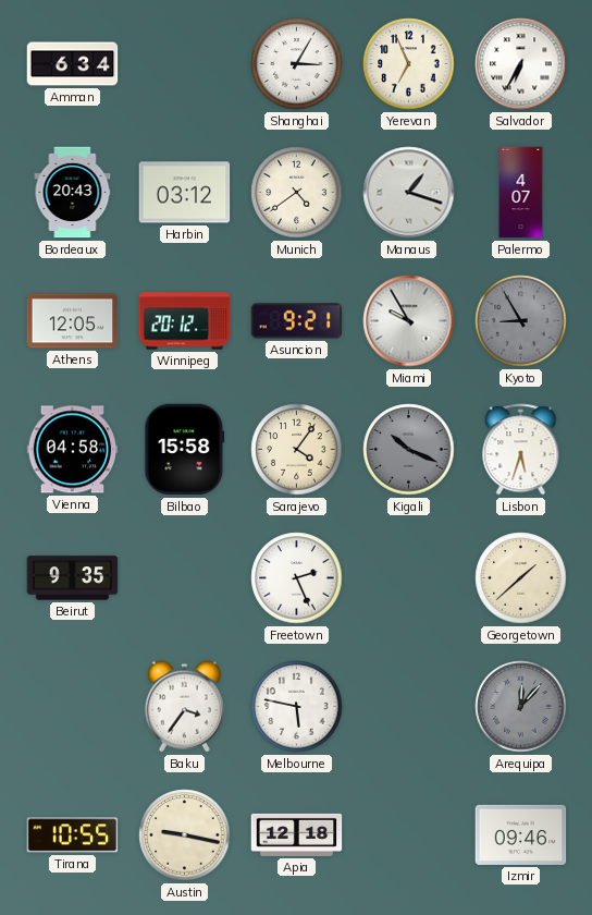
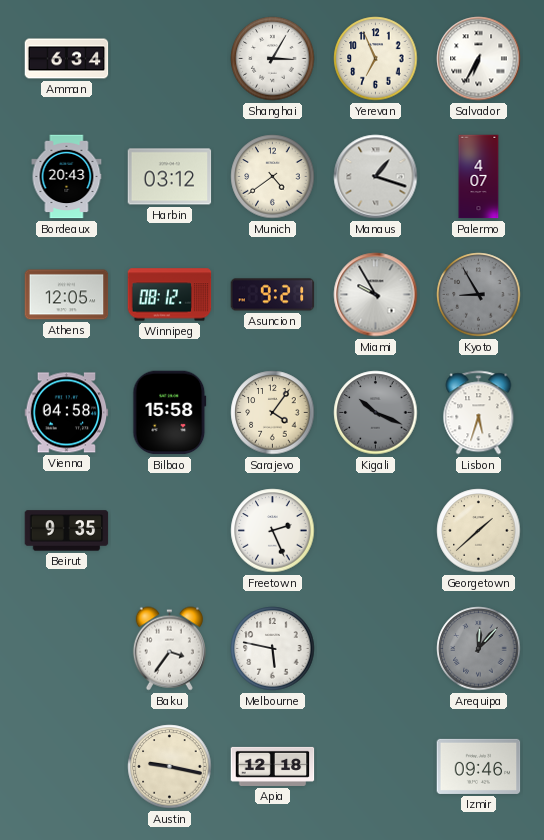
Winnipeg: 20:12 -> 08:12
Tirana: 10:55 -> none
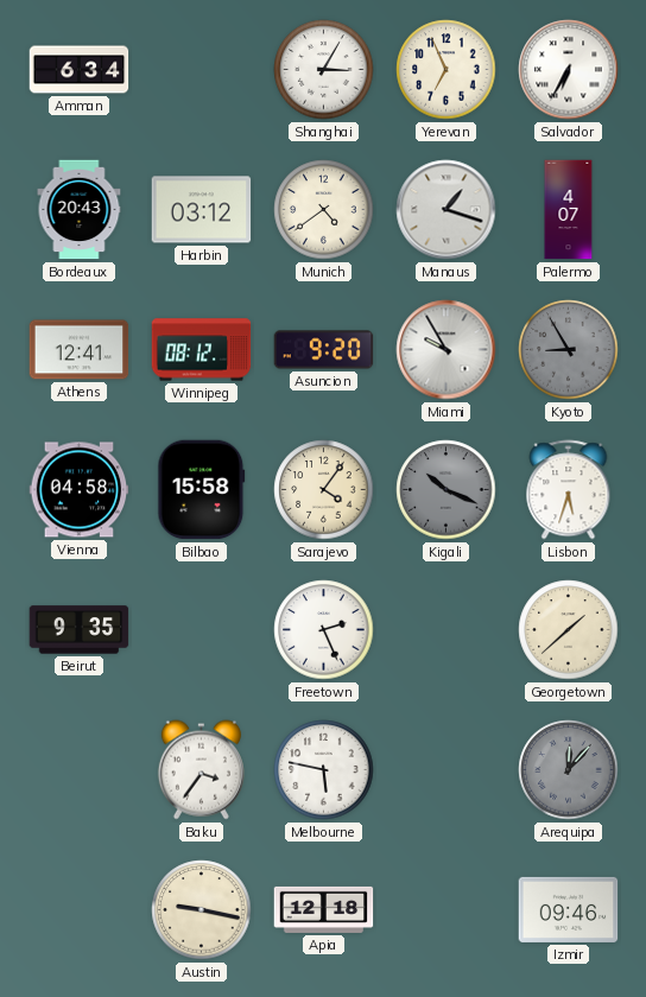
Athens: 12:05 -> 12:41
Asuncion: 9:21 -> 9:20
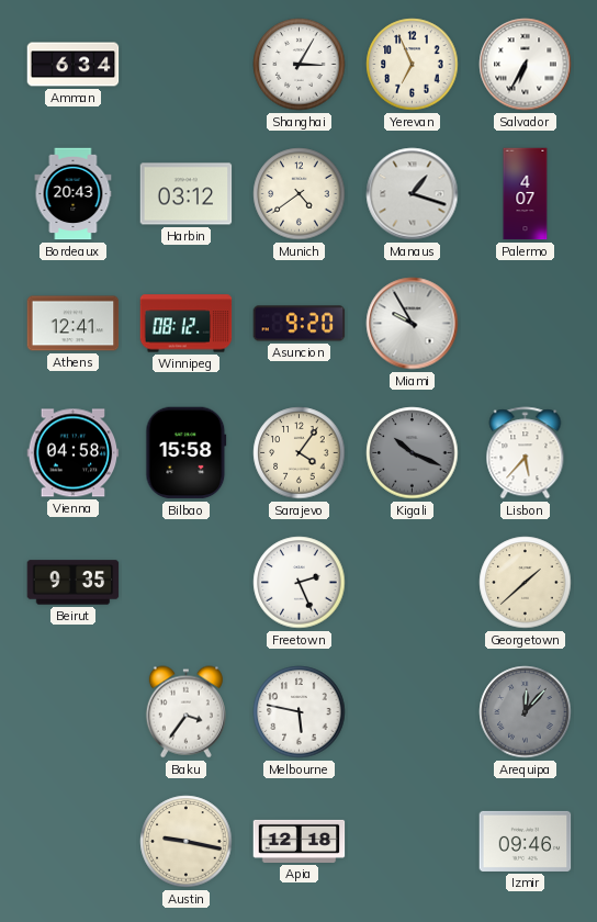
Kyoto: 8:55 -> none
Lisbon: 5:33 -> 5:37
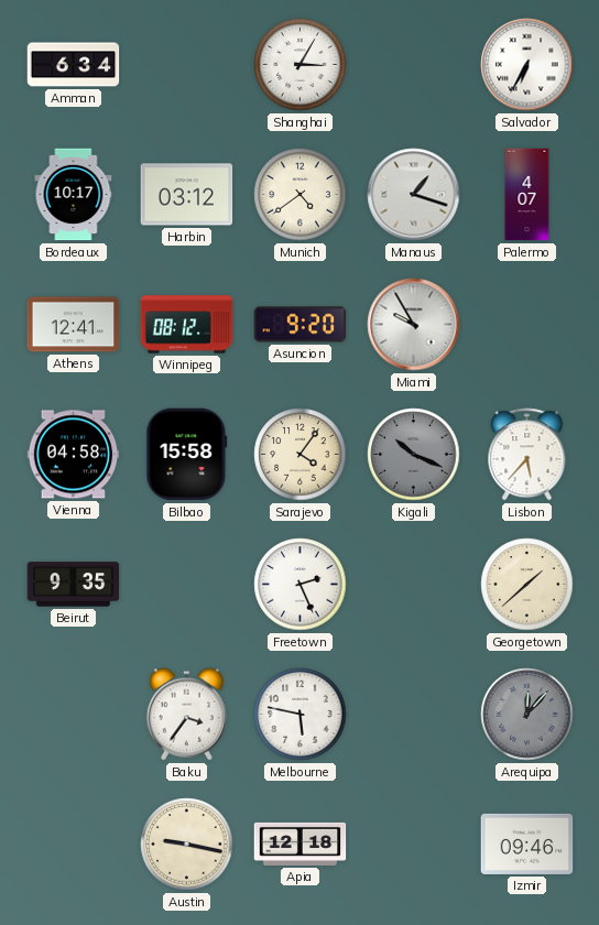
Yerevan: 6:56 -> none
Bordeaux: 20:43 -> 10:17
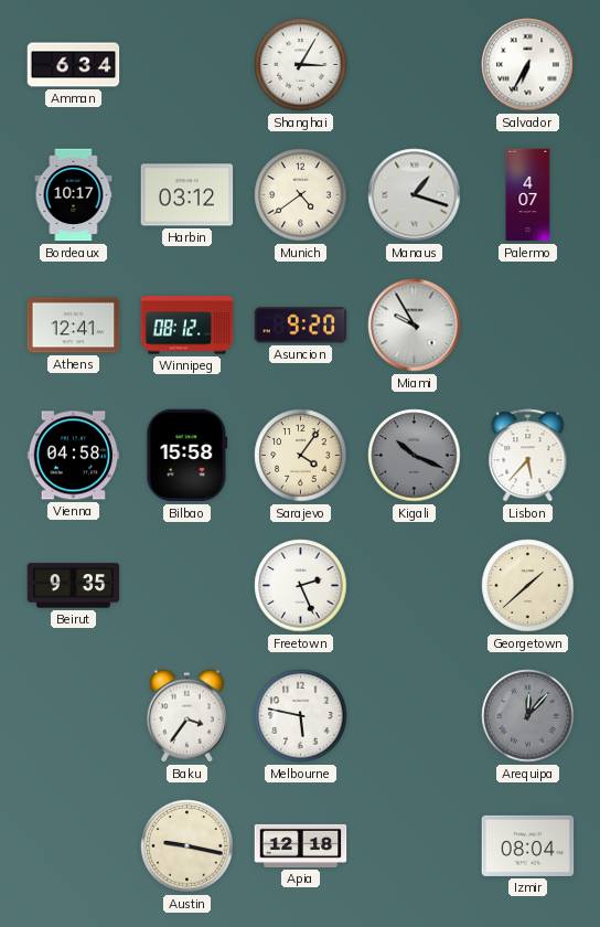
Izmir: 09:46 -> 08:04
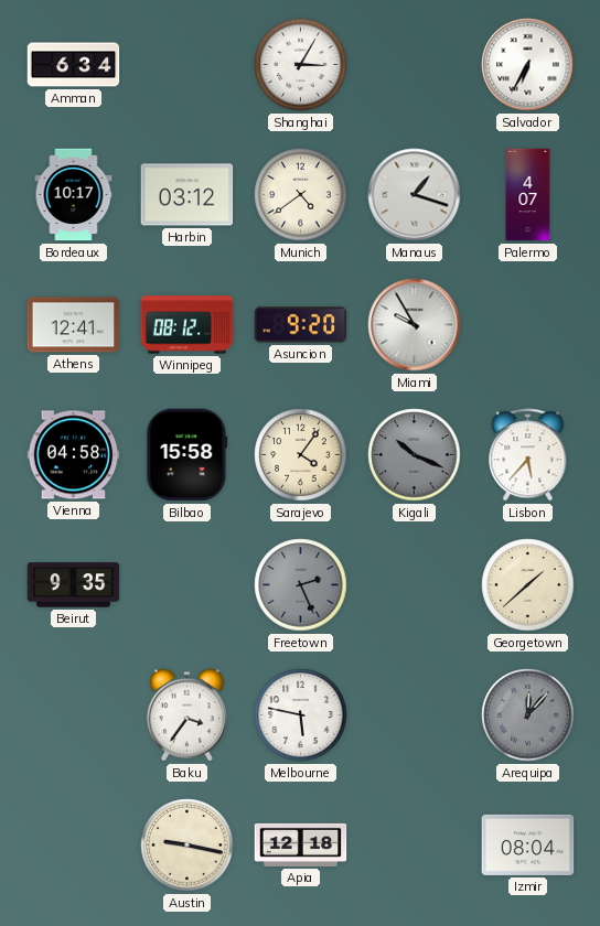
Freetown dial: white -> grey
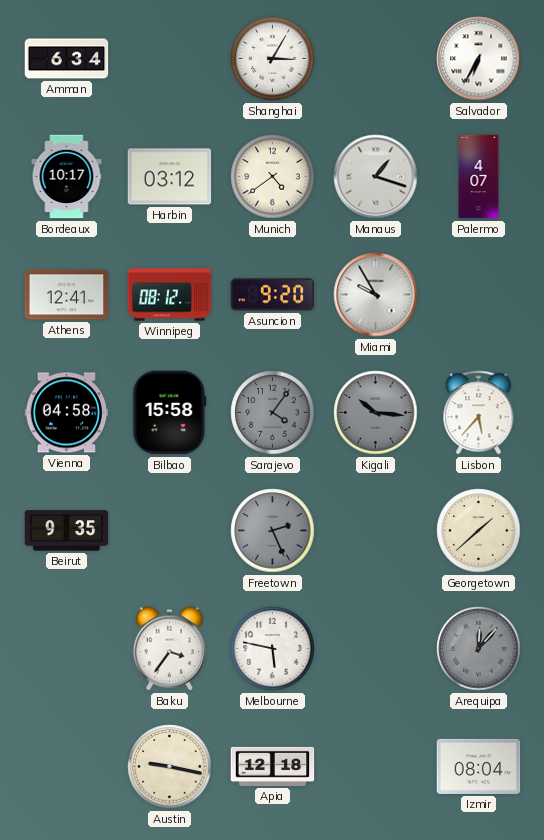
Sarajevo dial: cream -> grey
Kigali: 10:19 -> 10:16
